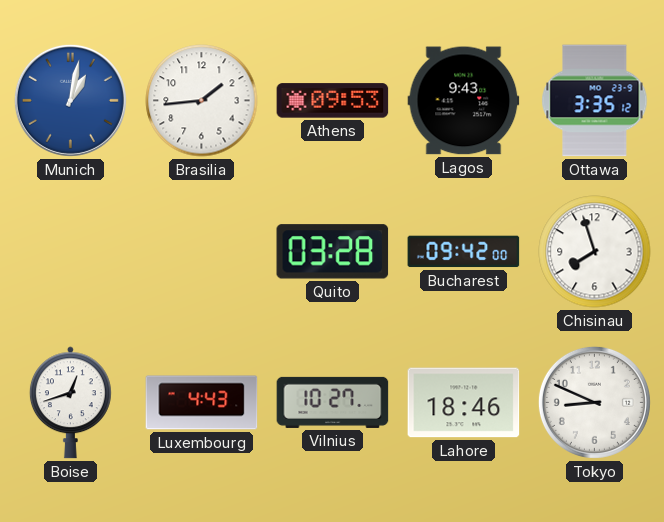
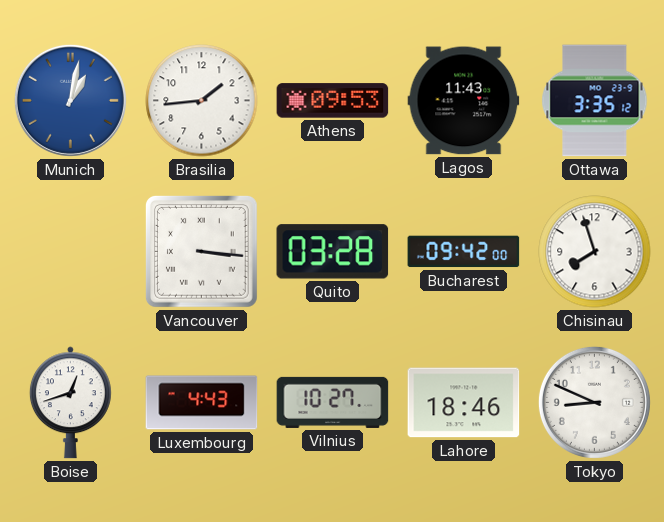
Lagos: 9:43 -> 11:43
Vancouver: none -> 3:16
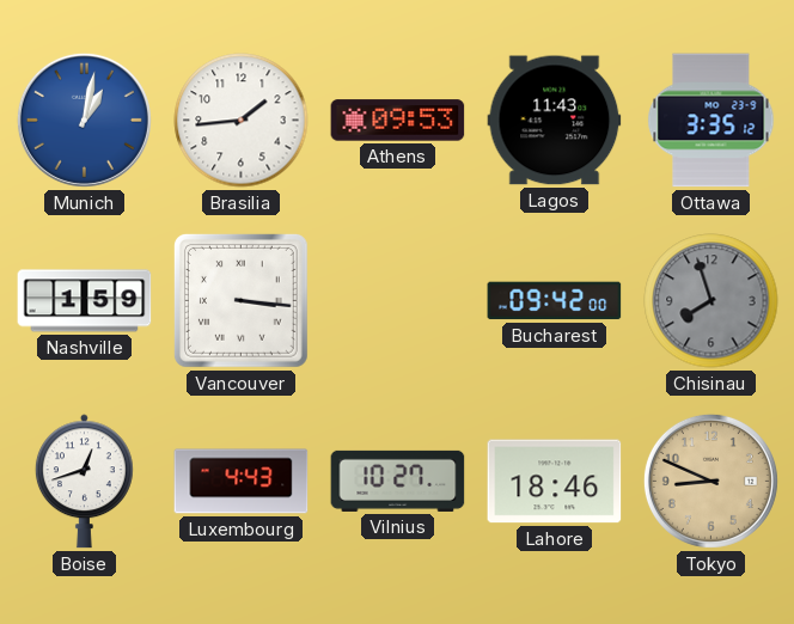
Nashville: none -> 1:59
Quito: 03:28 -> none
Chisinau dial: white -> grey
Tokyo dial: white -> champagne
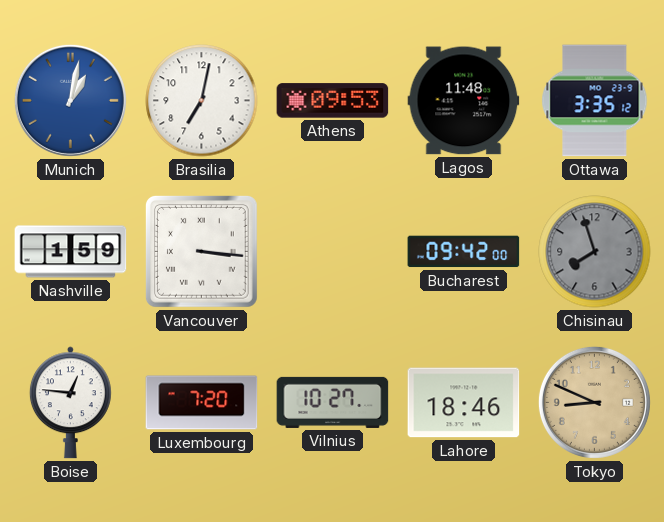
Brasilia: 1:44 -> 7:02
Lagos: 11:43 -> 11:48
Boise: 12:42 -> 12:46
Luxembourg: 4:43 -> 7:20
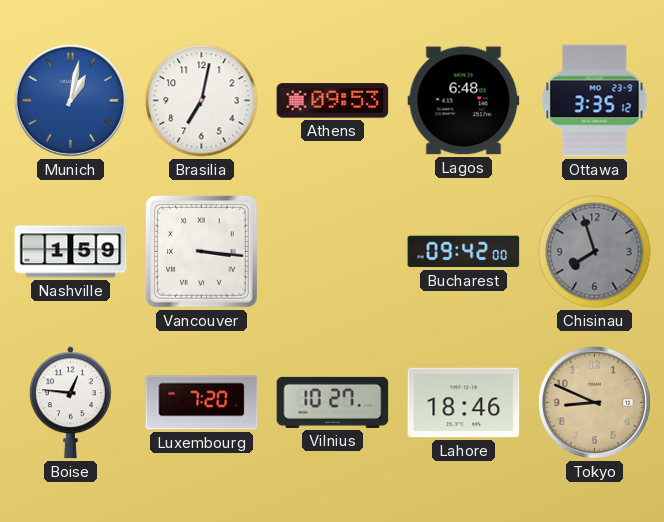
Lagos: 11:48 -> 6:48
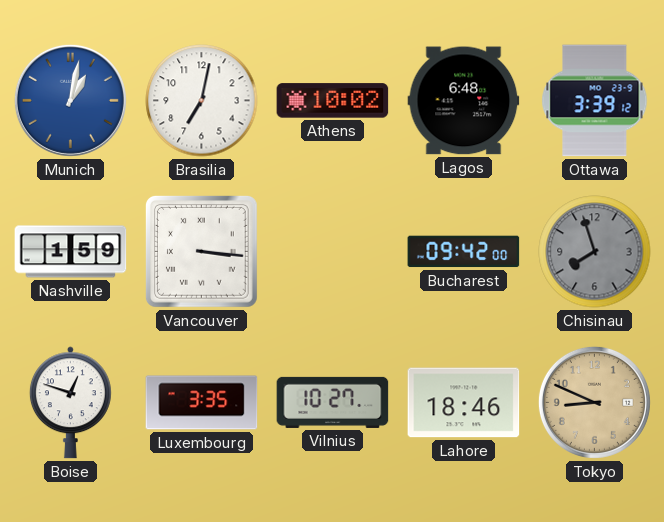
Athens: 09:53 -> 10:02
Ottawa: 3:35 -> 3:39
Boise: 12:46 -> 12:48
Luxembourg: 7:20 -> 3:35
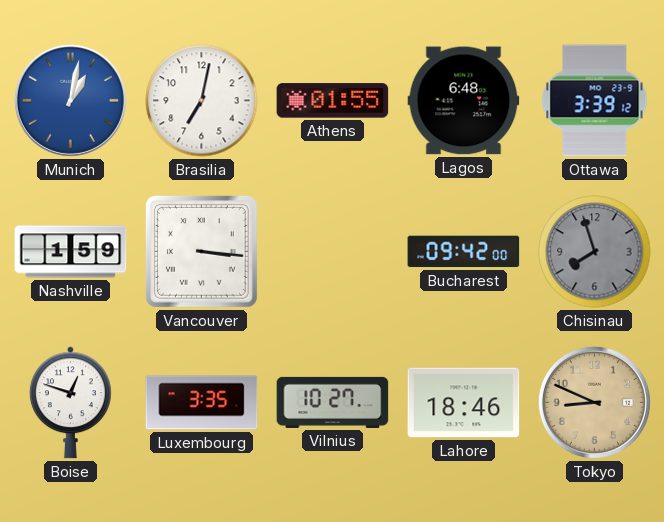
Athens: 10:02 -> 01:55
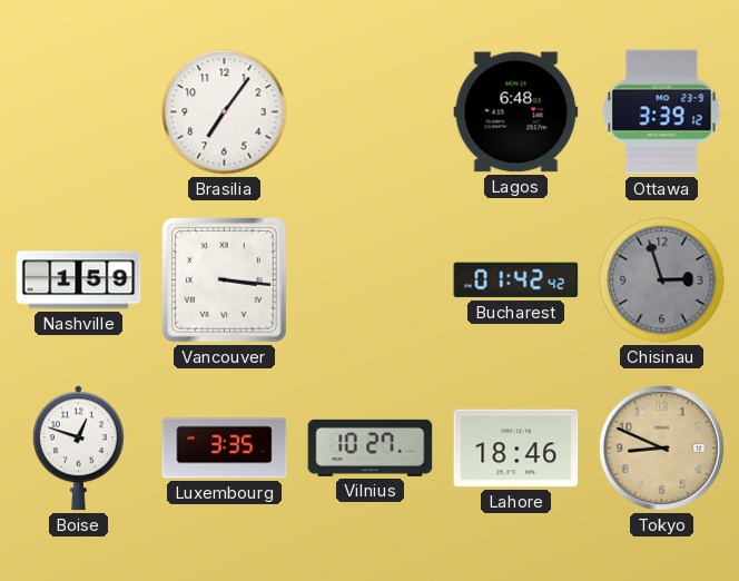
Munich: 1:02 -> none
Brasilia: 7:02 -> 7:06
Athens: 01:55 -> none
Bucharest: 09:42 -> 01:42
Chisinau: 7:57 -> 2:57
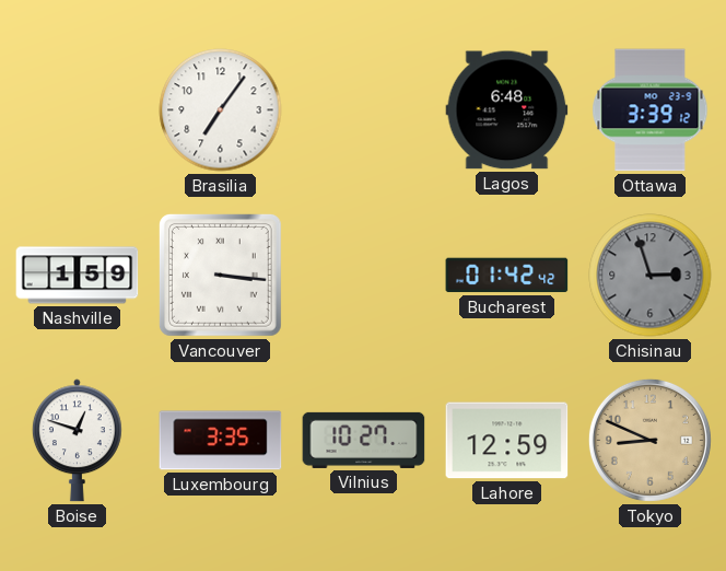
Lahore: 18:46 -> 12:59
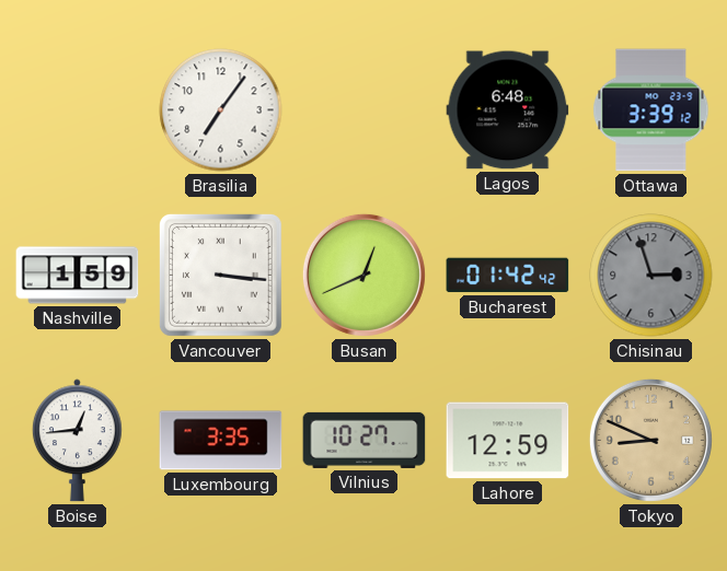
Busan: none -> 12:41
Boise: 12:48 -> 12:44
